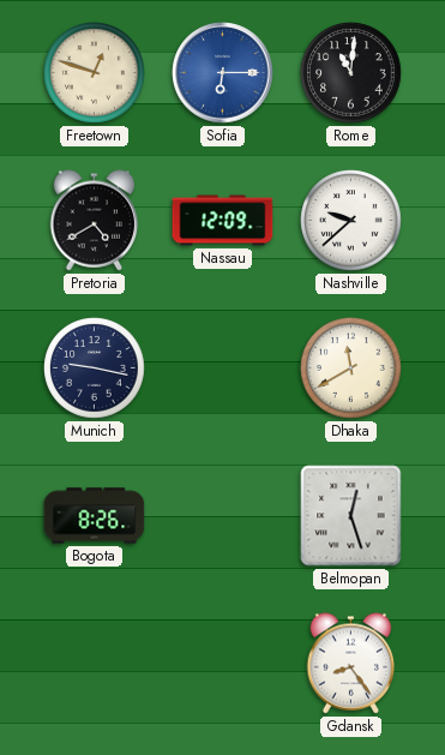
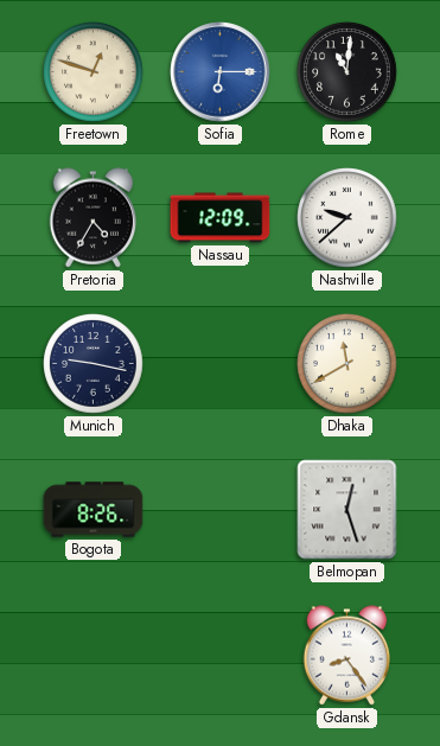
Pretoria: 4:40 -> 4:35
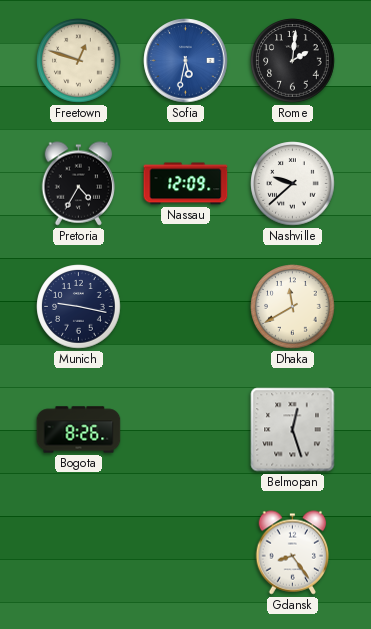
Sofia: 6:15 -> 5:32
Rome: 11:01 -> 2:01
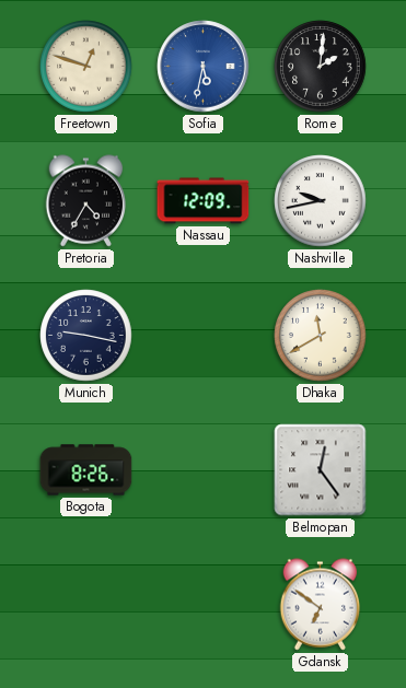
Nashville: 9:38 -> 9:43
Belmopan: 12:27 -> 12:24
Gdansk: 8:24 -> 6:51
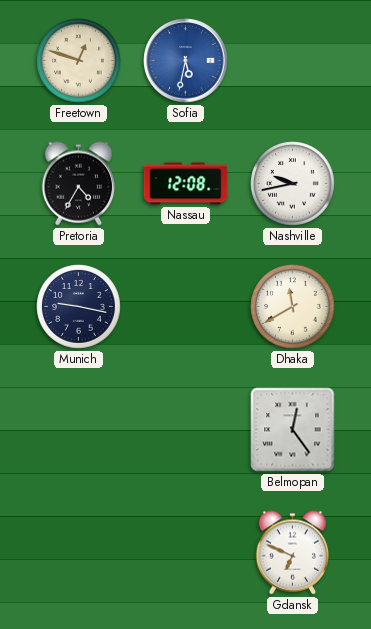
Rome: 2:01 -> none
Nassau: 12:09 -> 12:08
Bogota: 8:26 -> none
Gdansk: 6:51 -> 6:49
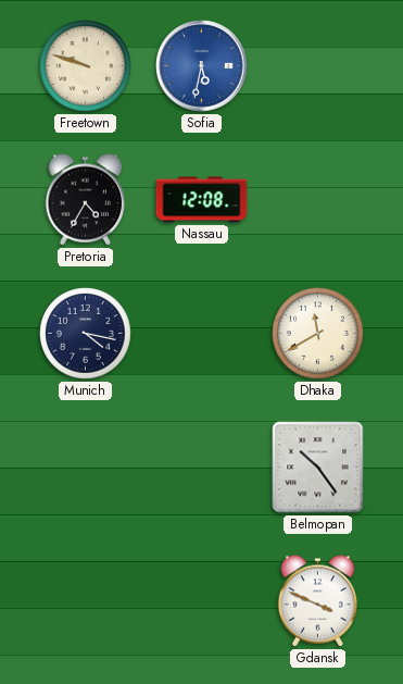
Freetown: 12:48 -> 9:48
Nashville: 9:43 -> none
Munich: 9:17 -> 4:17
Belmopan: 12:24 -> 10:24
Gdansk: 6:49 -> 3:49
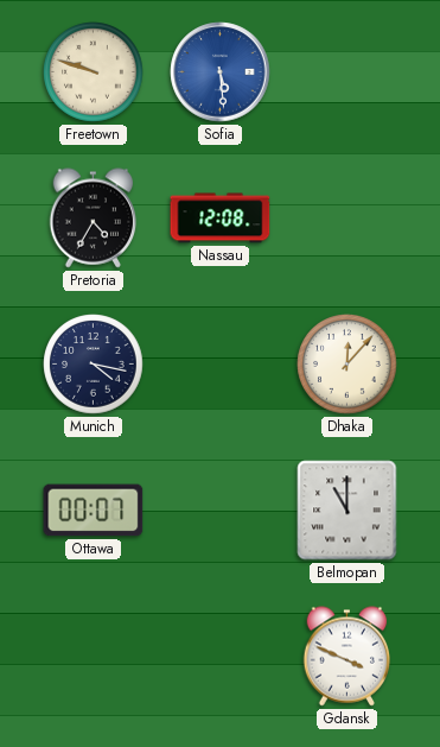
Sofia: 5:32 -> 5:29
Dhaka: 11:40 -> 12:07
Ottawa: none -> 00:07
Belmopan: 10:24 -> 11:00
